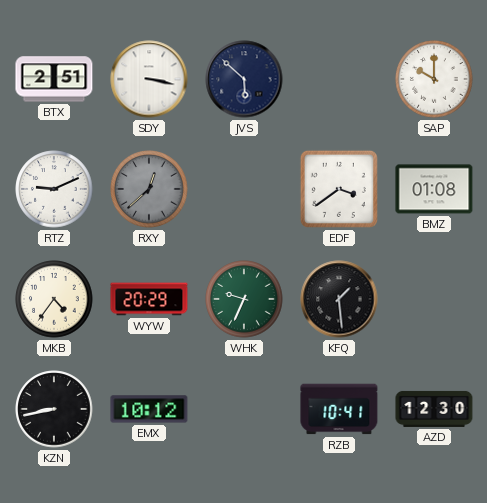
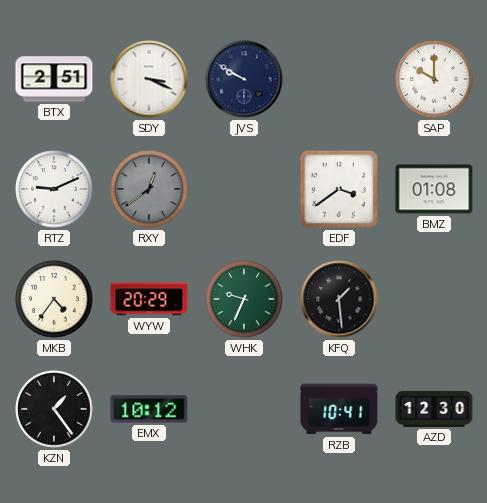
SDY: 3:17 -> 3:19
JVS: 5:52 -> 9:50
RXY: 12:38 -> 12:39
KZN: 8:43 -> 1:24
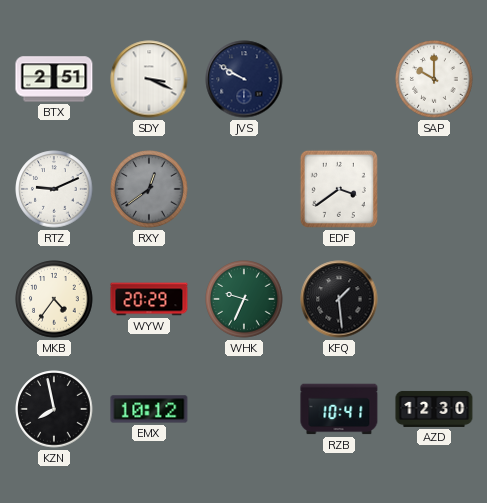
BMZ: 01:08 -> none
KZN: 1:24 -> 7:58
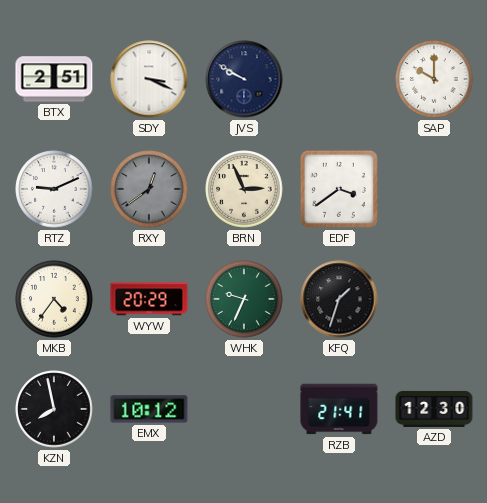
BRN: none -> 2:56
KFQ: 1:29 -> 1:33
RZB: 10:41 -> 21:41
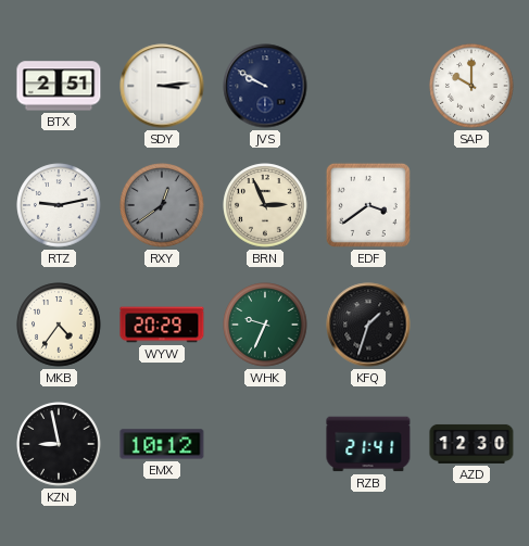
SDY: 3:19 -> 3:14
RTZ: 9:11 -> 9:13
KZN: 7:58 -> 8:58
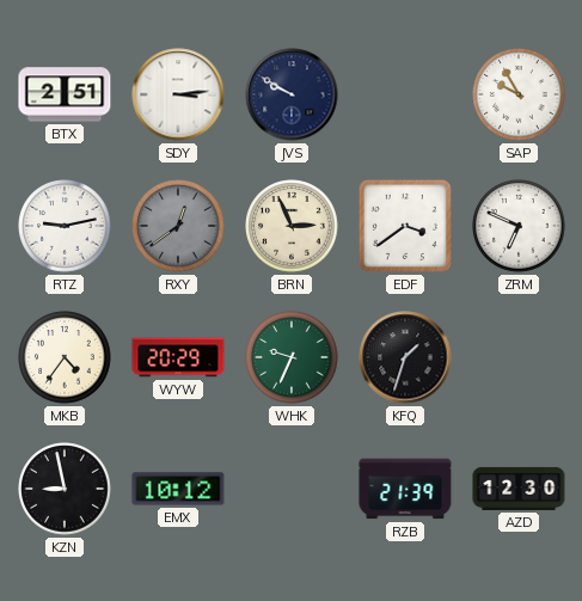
SAP: 10:00 -> 9:55
ZRM: none -> 6:49
RZB: 21:41 -> 21:39
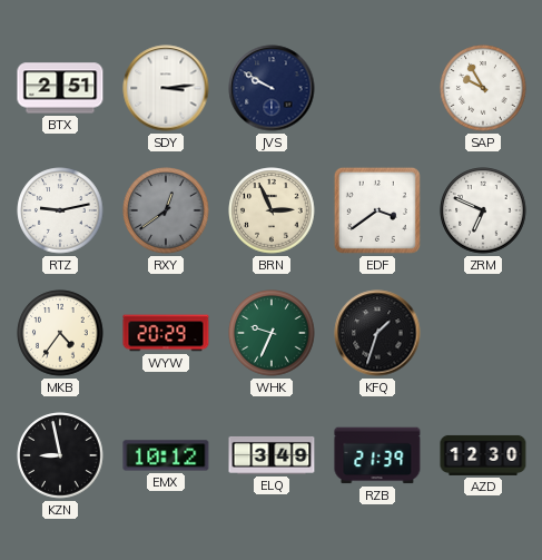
ELQ: none -> 3:49
